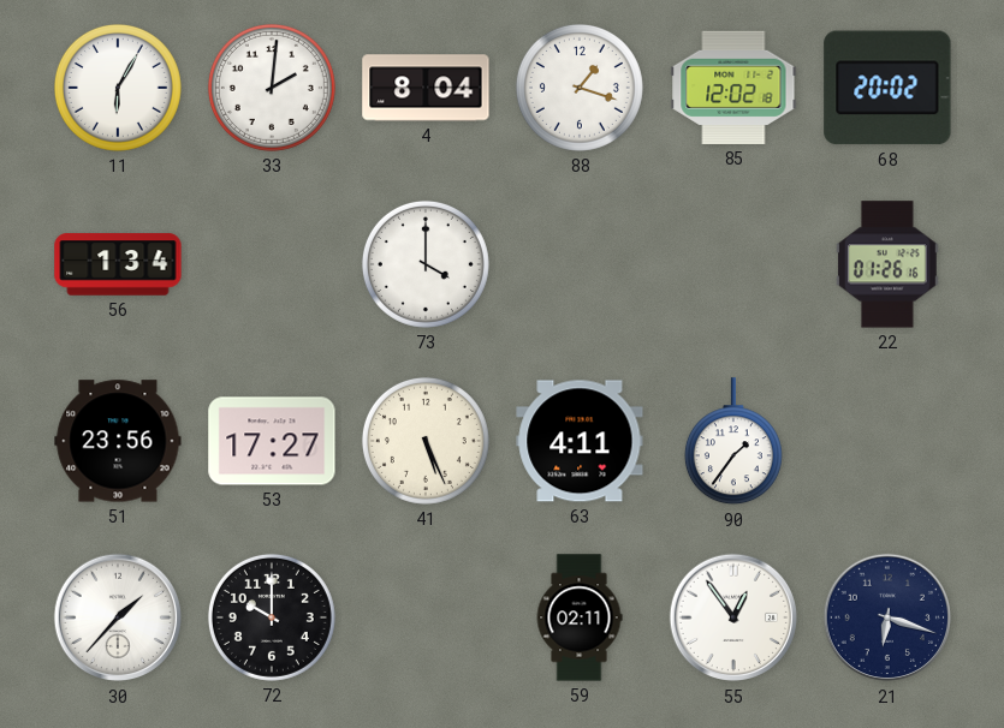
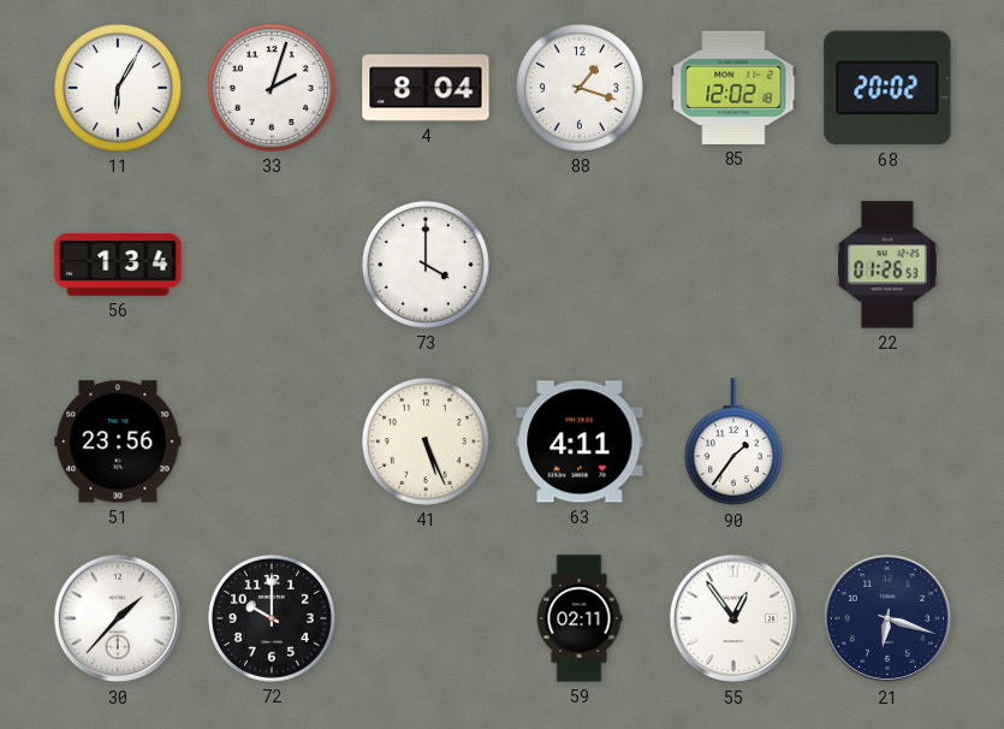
33: 2:01 -> 2:03
22: 01:26:16 -> 01:26:53
53: 17:27 -> none
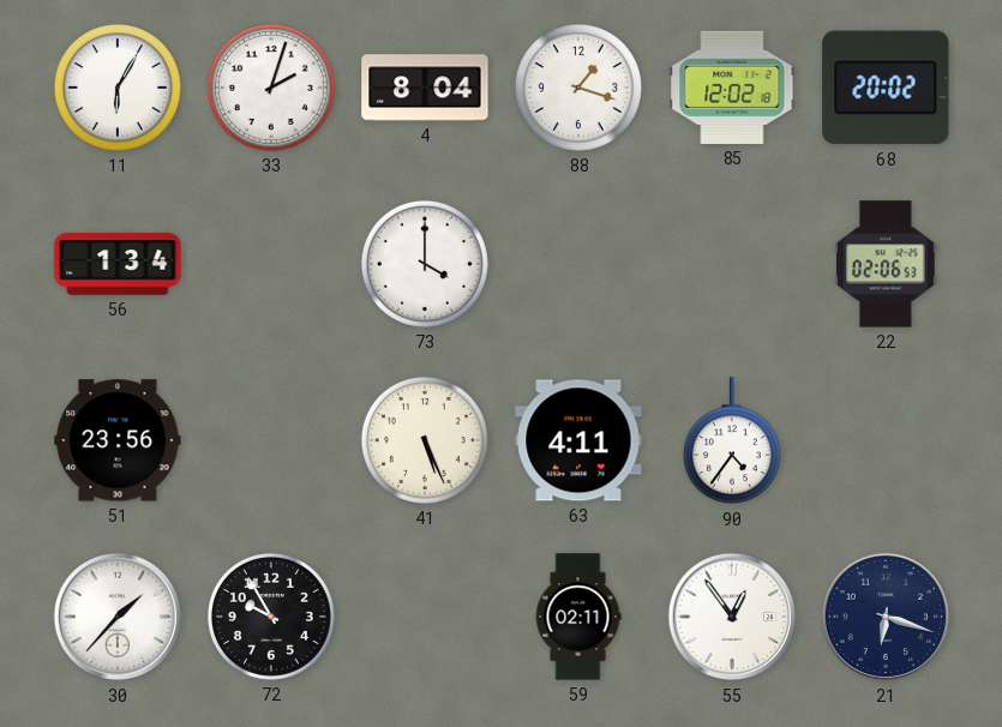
22: 01:26 -> 02:06
90: 1:36 -> 4:36
72: 10:00 -> 9:55
